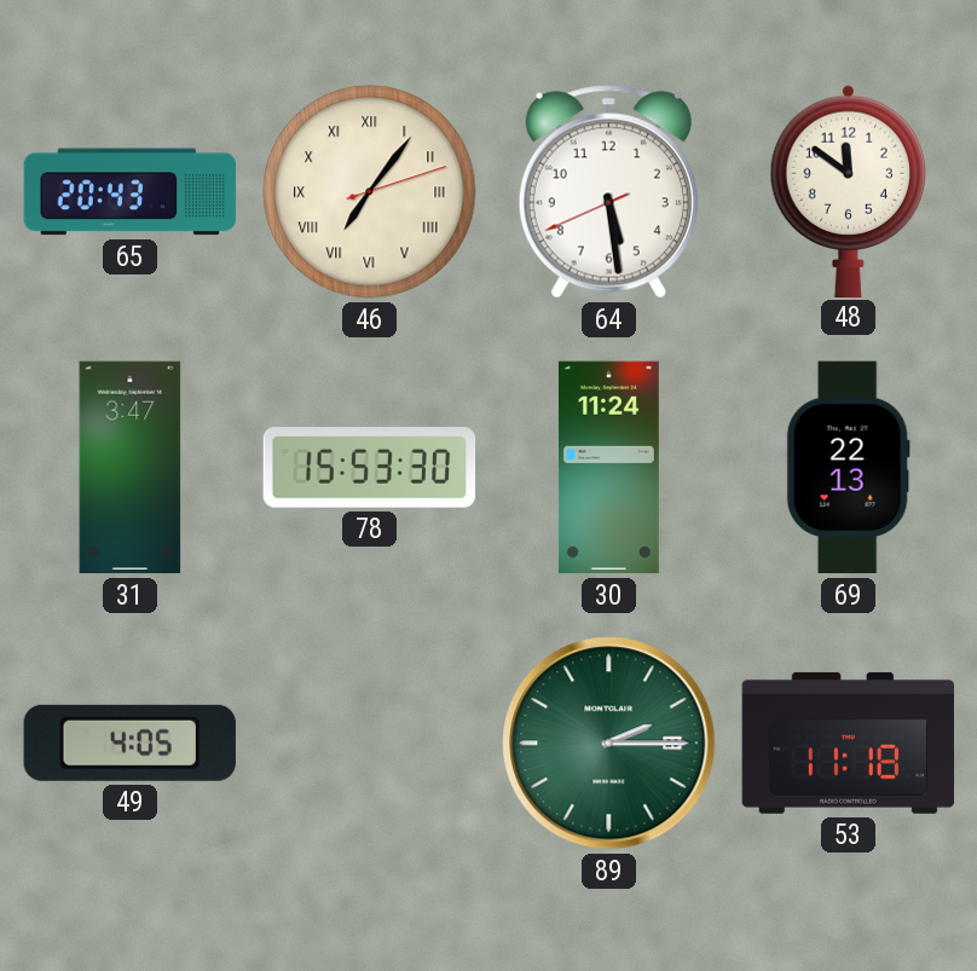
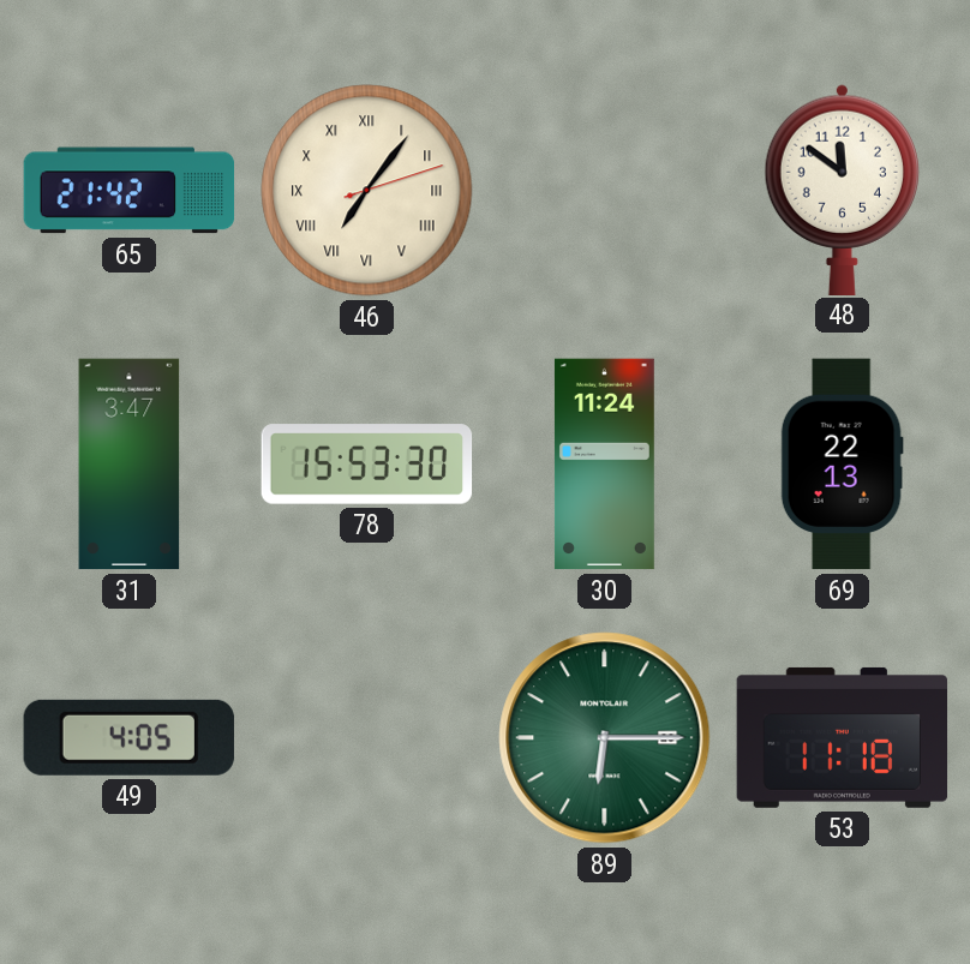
65: 20:43 -> 21:42
64: 5:28 -> none
89: 2:15 -> 6:15
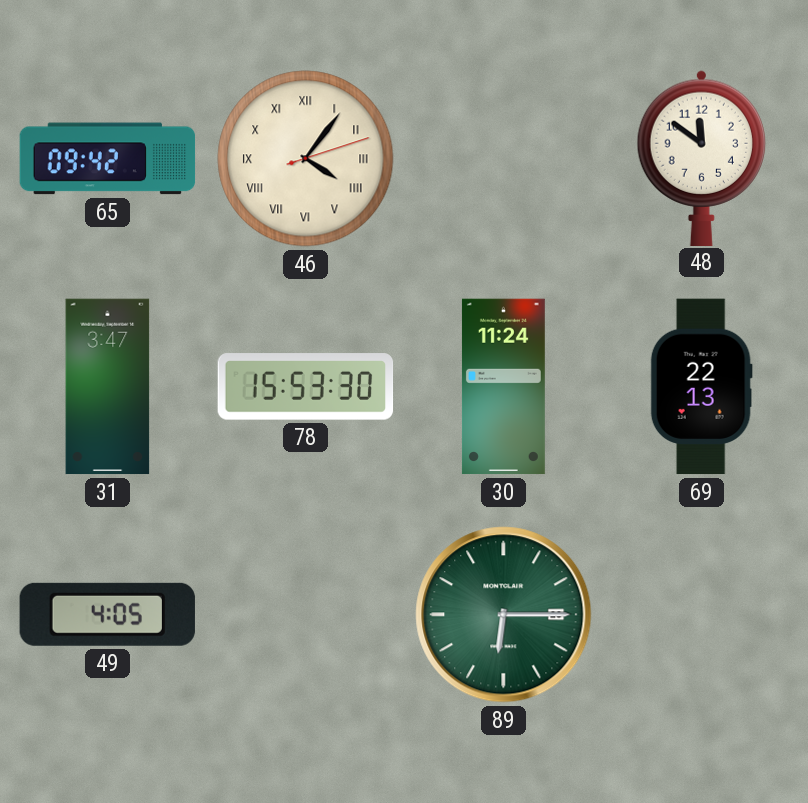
65: 21:42 -> 09:42
46: 7:06 -> 4:06
53: 11:18 -> none
